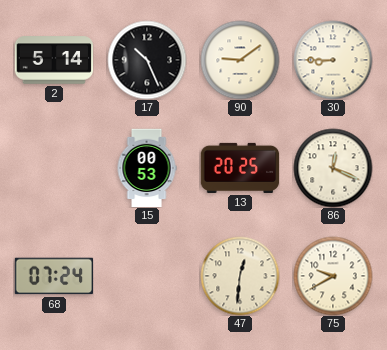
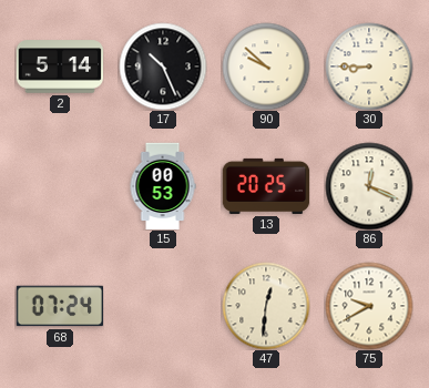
90: 9:09 -> 9:52
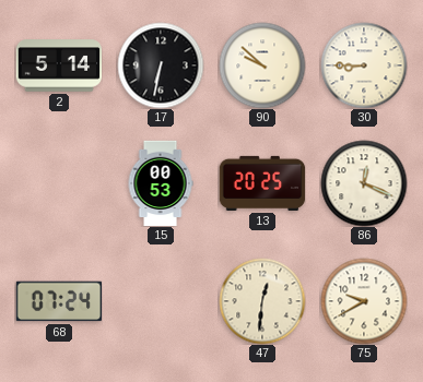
17: 10:26 -> 6:32
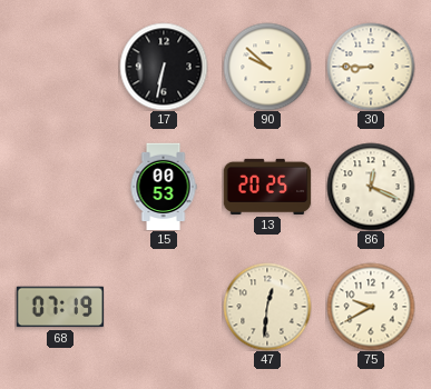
2: 5:14 -> none
68: 07:24 -> 07:19
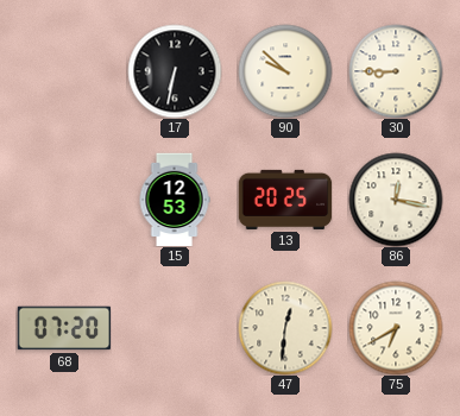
15: 00:53 -> 12:53
86: 12:19 -> 12:17
68: 07:19 -> 07:20
75: 9:40 -> 6:40
